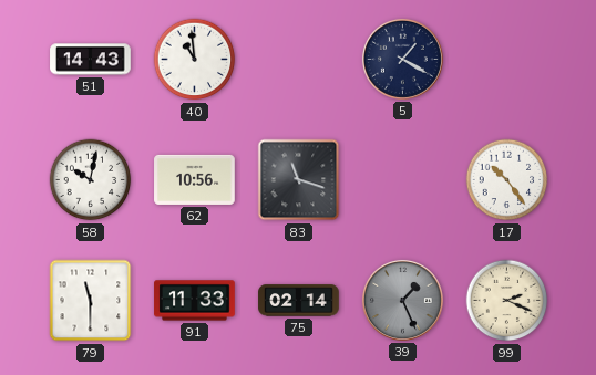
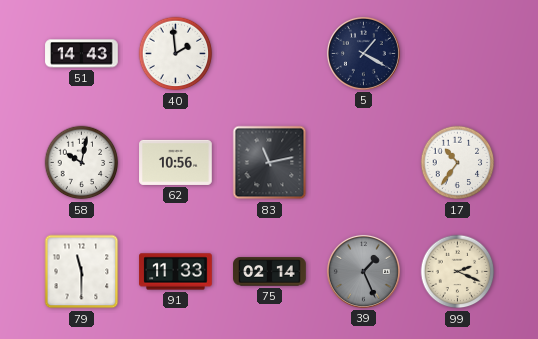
40: 10:59 -> 1:59
83: 11:18 -> 11:13
17: 10:24 -> 10:36
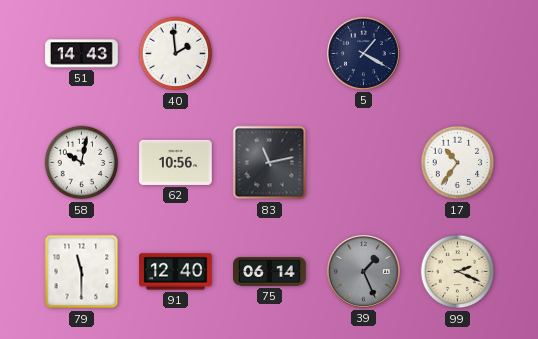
91: 11:33 -> 12:40
75: 02:14 -> 06:14
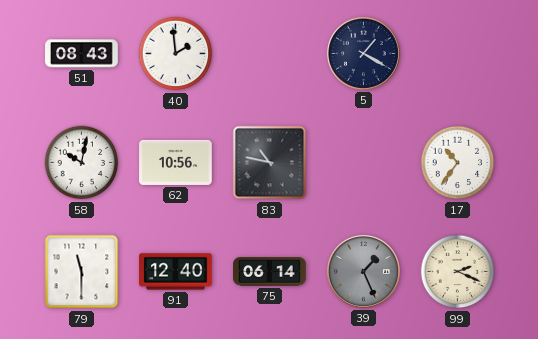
51: 14:43 -> 08:43
83: 11:13 -> 10:47
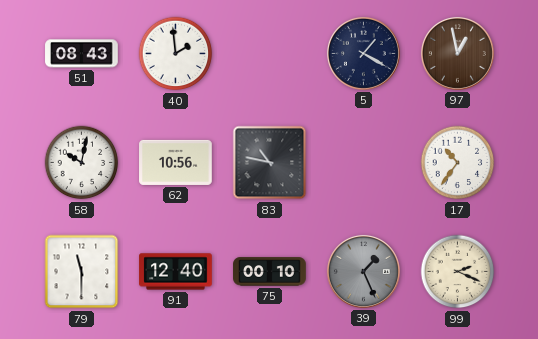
97: none -> 12:58
75: 06:14 -> 00:10
